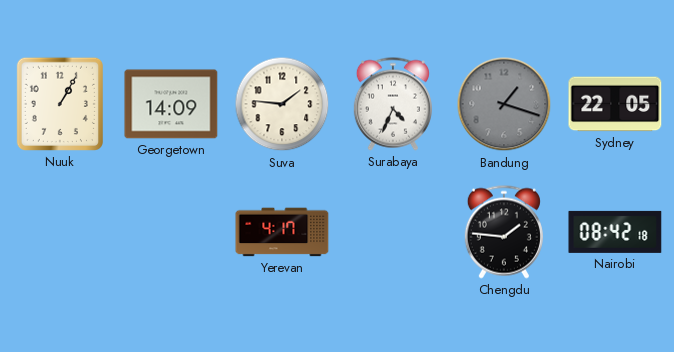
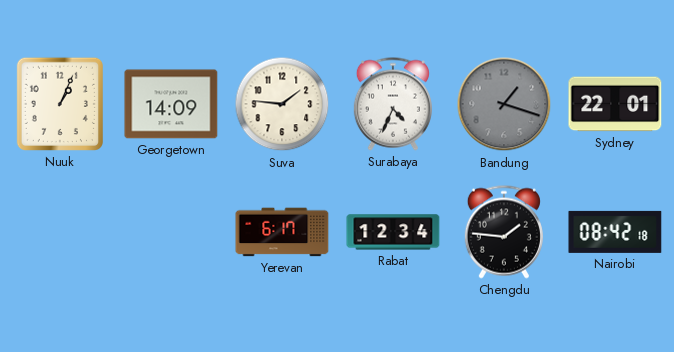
Nuuk: 1:05 -> 1:04
Sydney: 22:05 -> 22:01
Yerevan: 4:17 -> 6:17
Rabat: none -> 12:34
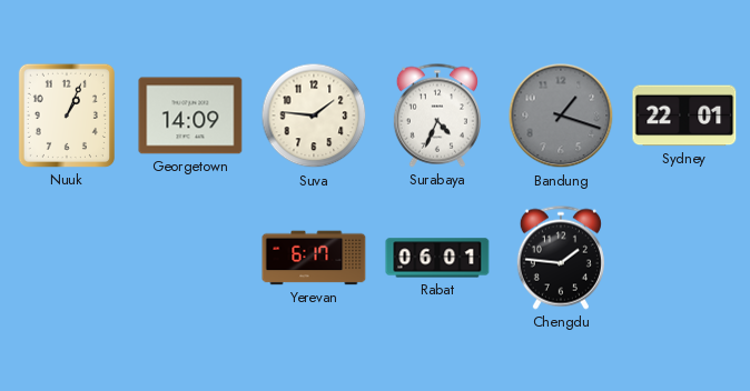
Rabat: 12:34 -> 06:01
Nairobi: 08:42 -> none
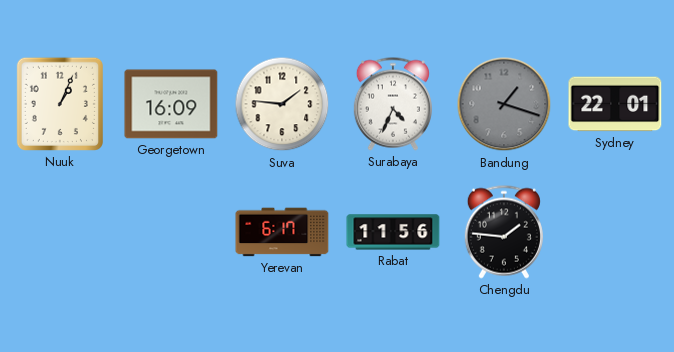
Georgetown: 14:09 -> 16:09
Rabat: 06:01 -> 11:56
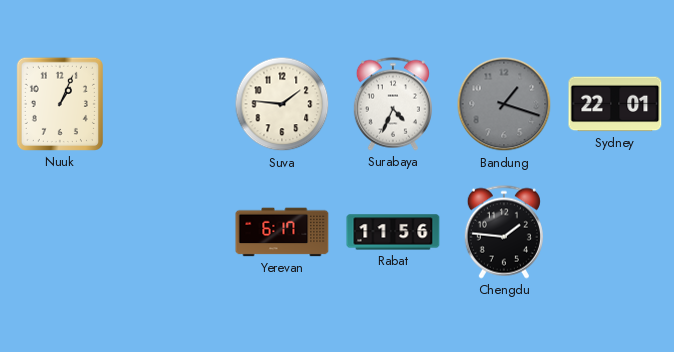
Georgetown: 16:09 -> none
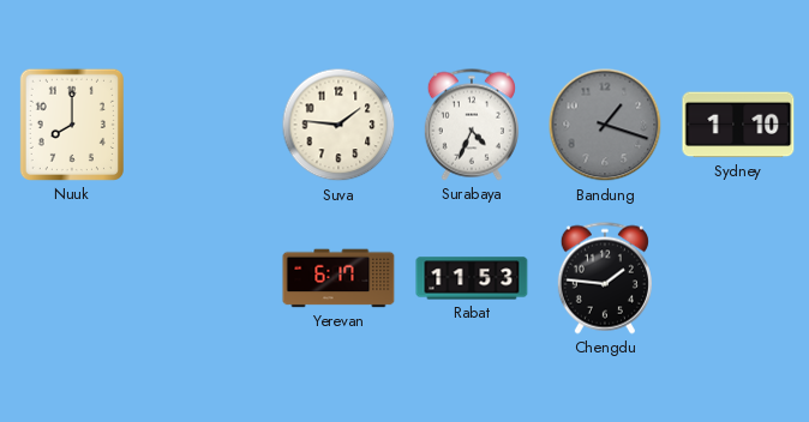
Nuuk: 1:04 -> 8:00
Sydney: 22:01 -> 1:10
Rabat: 11:56 -> 11:53
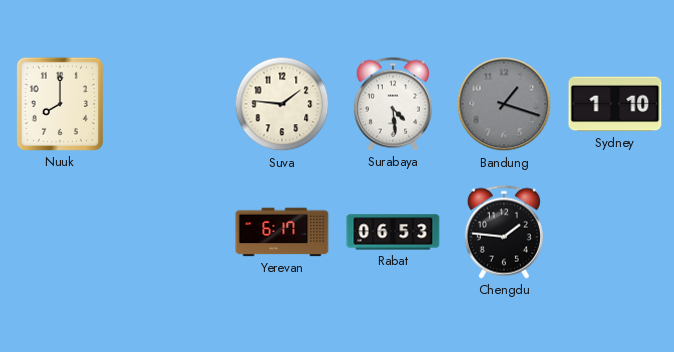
Surabaya: 4:34 -> 4:29
Rabat: 11:53 -> 06:53
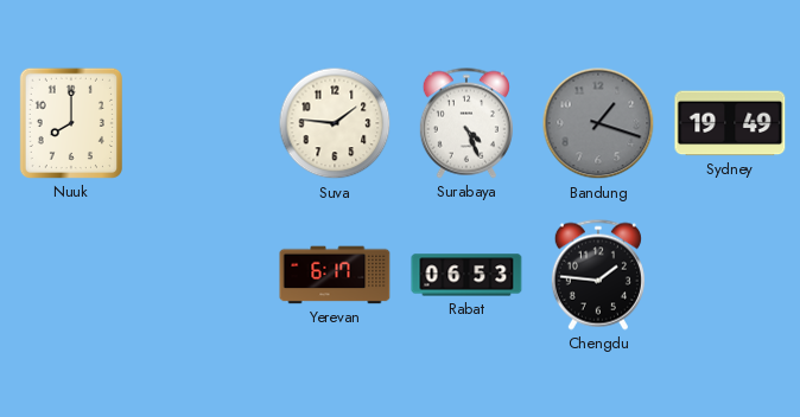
Surabaya: 4:29 -> 4:26
Sydney: 1:10 -> 19:49
